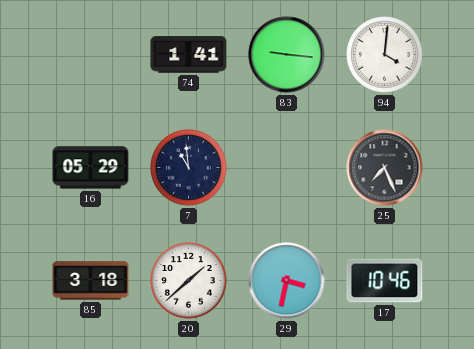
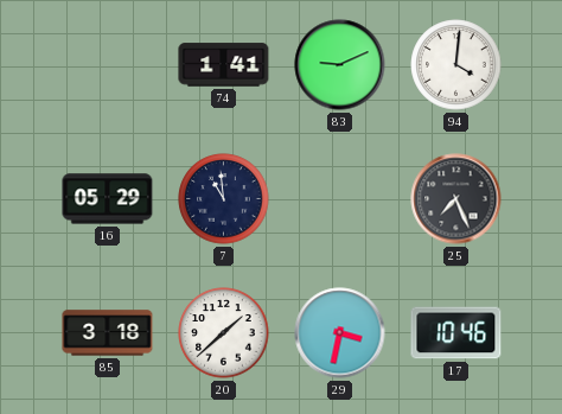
83: 9:16 -> 9:11
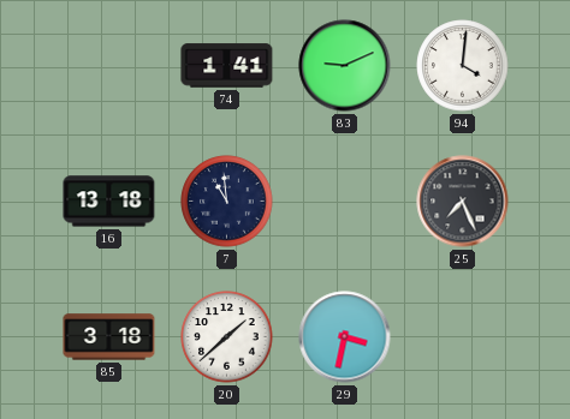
16: 05:29 -> 13:18
17: 10:46 -> none
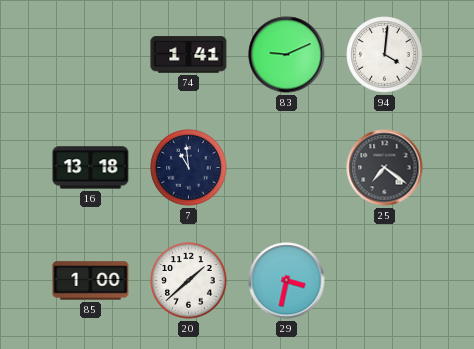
25: 7:26 -> 7:21
85: 3:18 -> 1:00
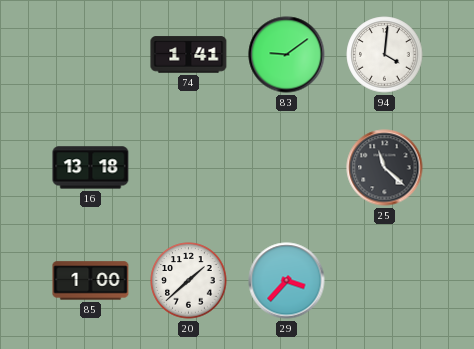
83: 9:11 -> 9:09
7: 10:59 -> none
25: 7:21 -> 11:22
29: 3:32 -> 3:37
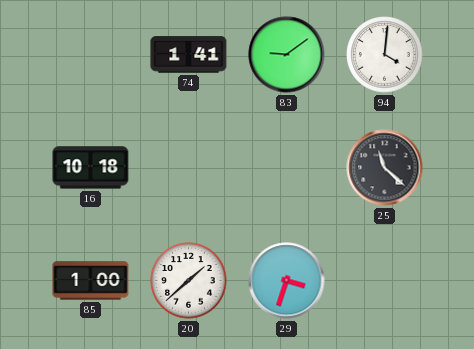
16: 13:18 -> 10:18
29: 3:37 -> 3:33
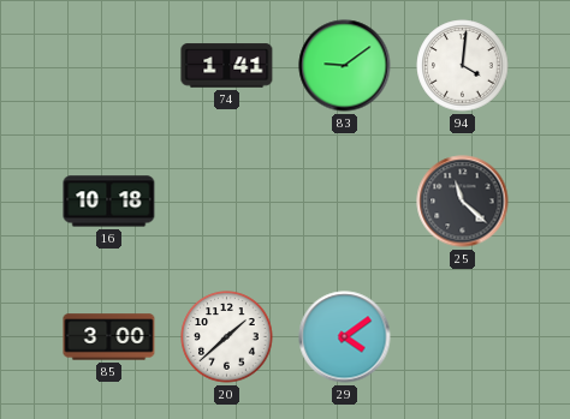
85: 1:00 -> 3:00
29: 3:33 -> 4:09
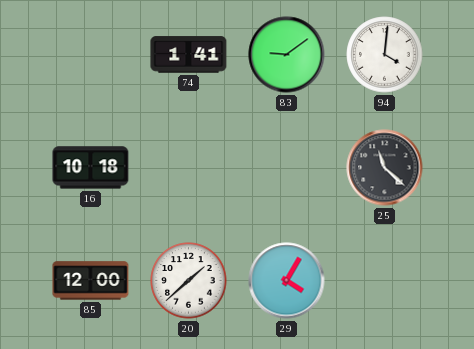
85: 3:00 -> 12:00
29: 4:09 -> 4:05
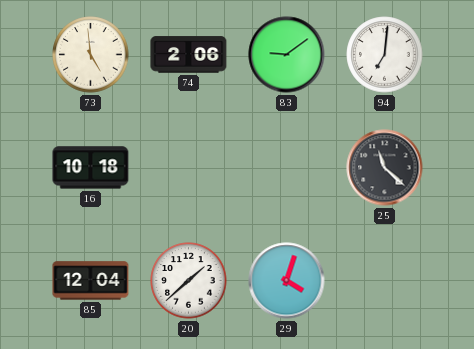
73: none -> 4:59
74: 1:41 -> 2:06
94: 4:01 -> 7:01
85: 12:00 -> 12:04
29: 4:05 -> 4:03
